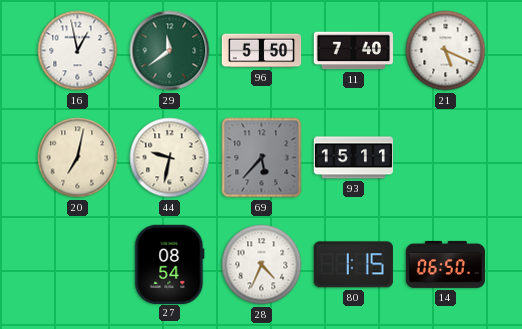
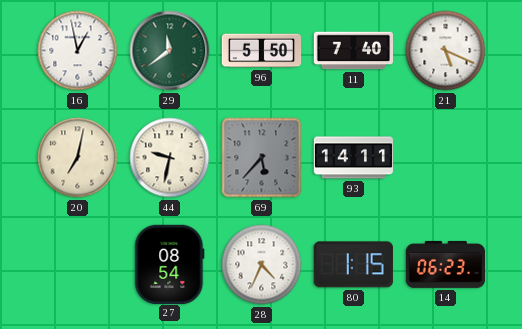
93: 15:11 -> 14:11
14: 06:50 -> 06:23
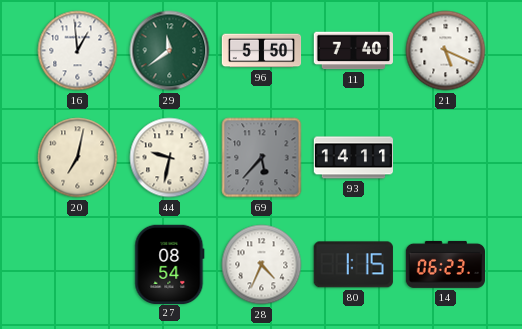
16: 12:58 -> 12:59
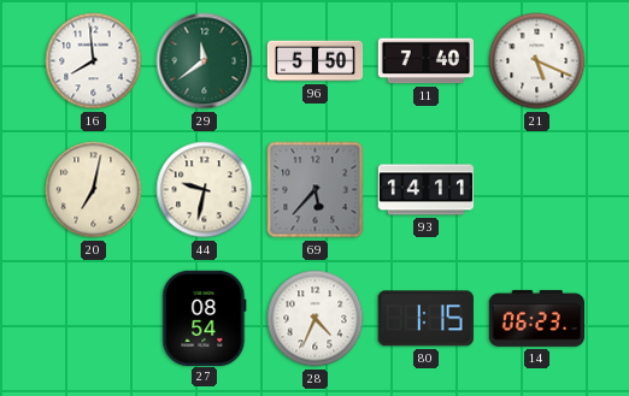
16: 12:59 -> 7:59
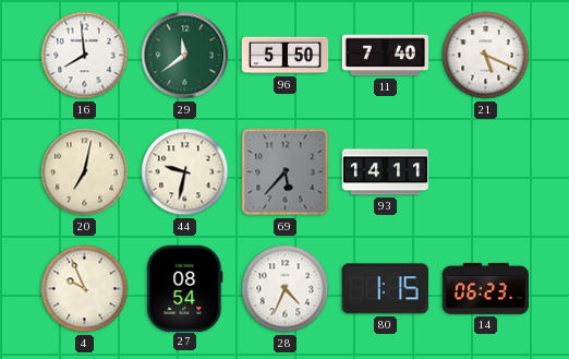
4: none -> 9:56
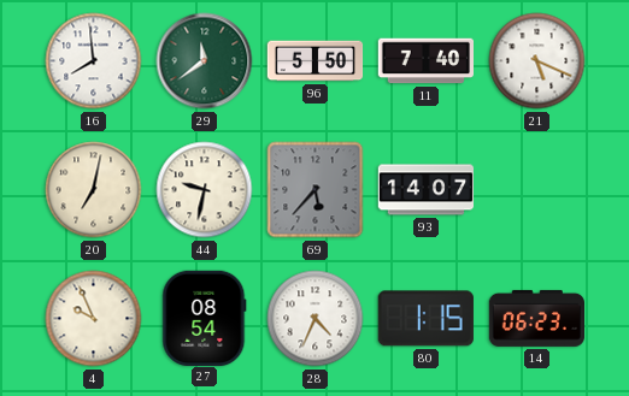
93: 14:11 -> 14:07
